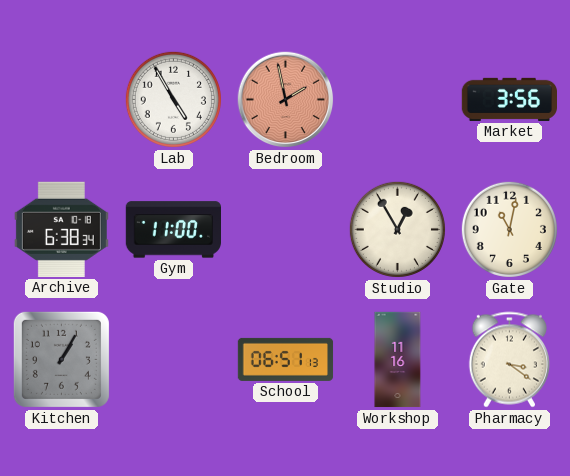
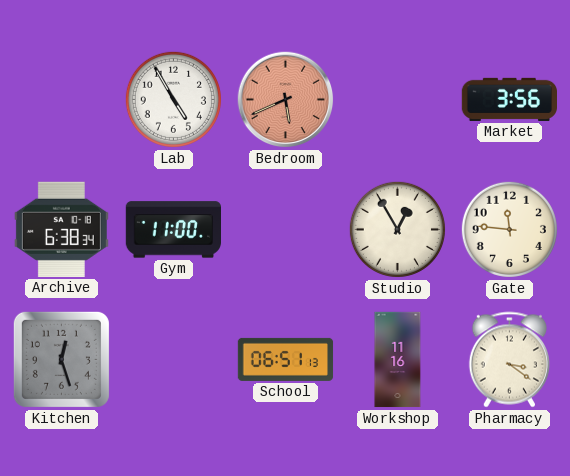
Bedroom: 1:58 -> 5:41
Gate: 11:02 -> 11:46
Kitchen: 1:05 -> 12:27
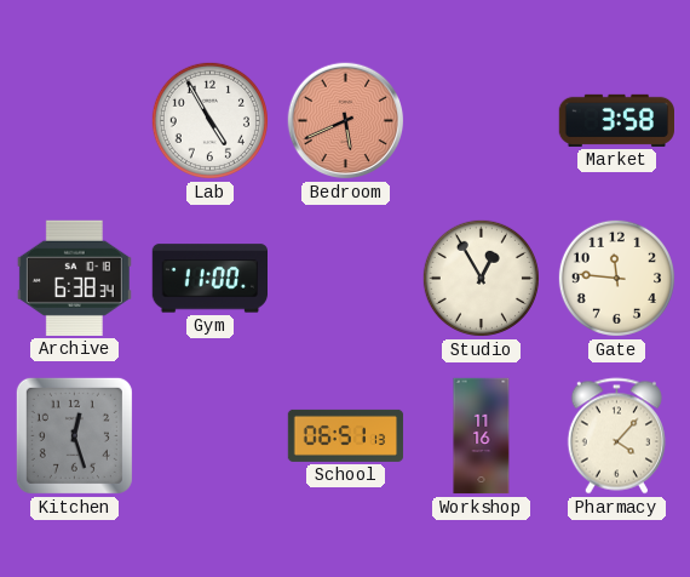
Market: 3:56 -> 3:58
Pharmacy: 3:21 -> 4:07
